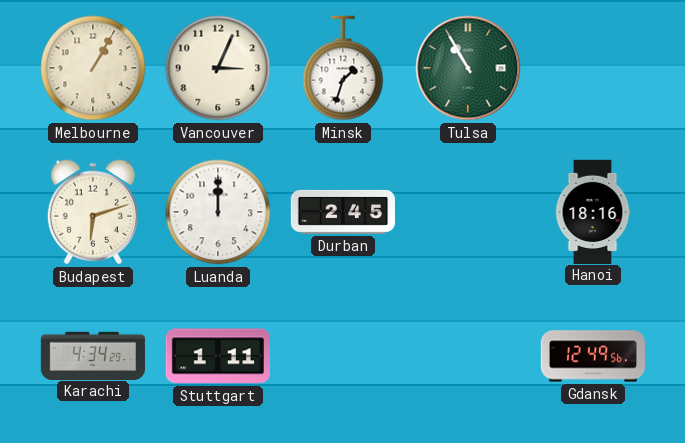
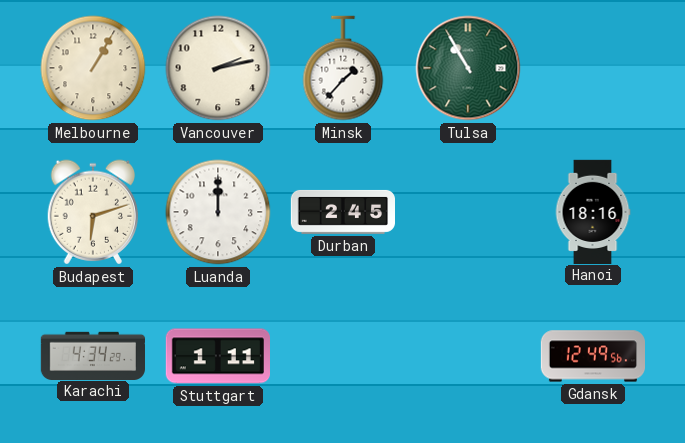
Vancouver: 3:04 -> 2:13
Minsk: 1:33 -> 1:37
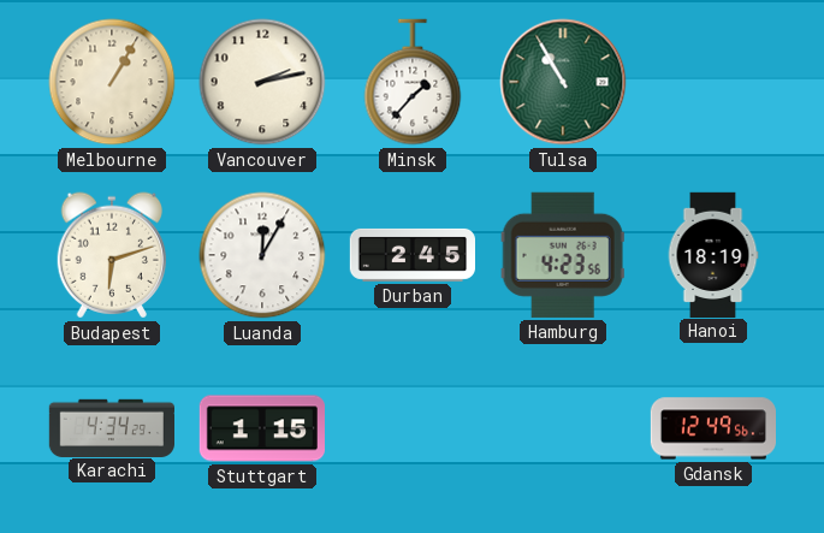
Luanda: 12:00 -> 12:05
Hamburg: none -> 4:23
Hanoi: 18:16 -> 18:19
Stuttgart: 1:11 -> 1:15
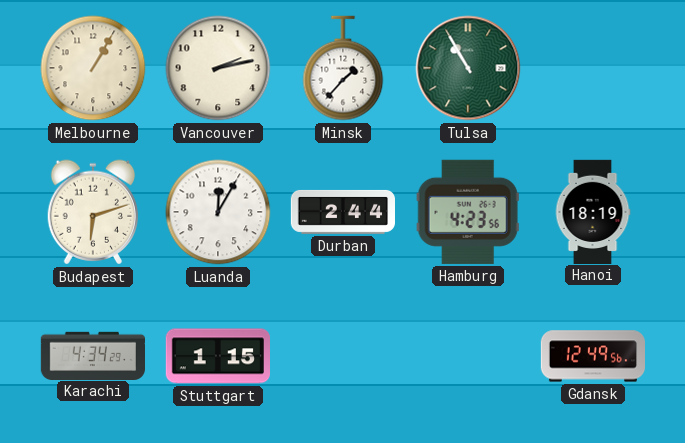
Durban: 2:45 -> 2:44
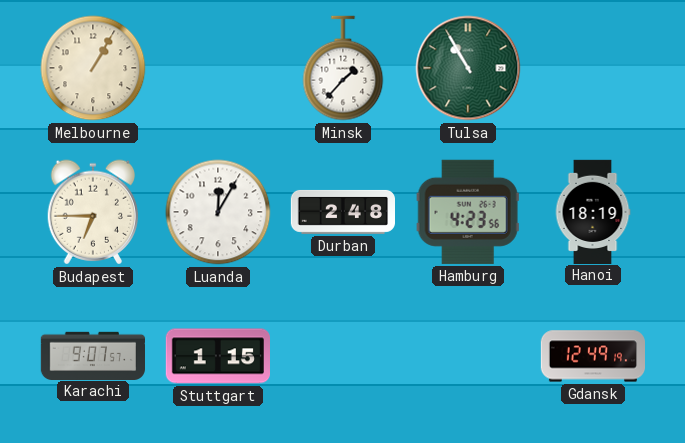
Vancouver: 2:13 -> none
Budapest: 6:12 -> 6:45
Durban: 2:44 -> 2:48
Karachi: 4:34 -> 9:07
Gdansk: 12:49:56 -> 12:49:19
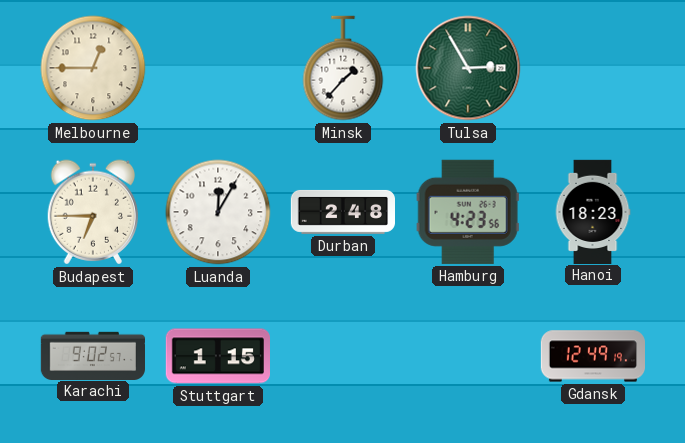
Melbourne: 1:05 -> 12:45
Tulsa: 10:55 -> 2:55
Hanoi: 18:19 -> 18:23
Karachi: 9:07 -> 9:02
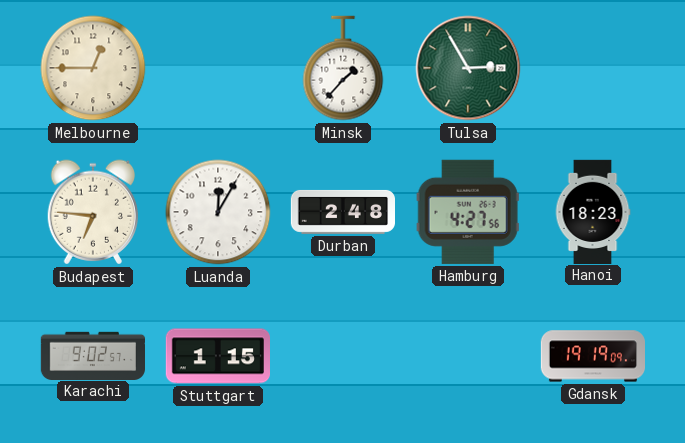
Budapest: 6:45 -> 6:46
Hamburg: 4:23 -> 4:27
Gdansk: 12:49 -> 19:19
